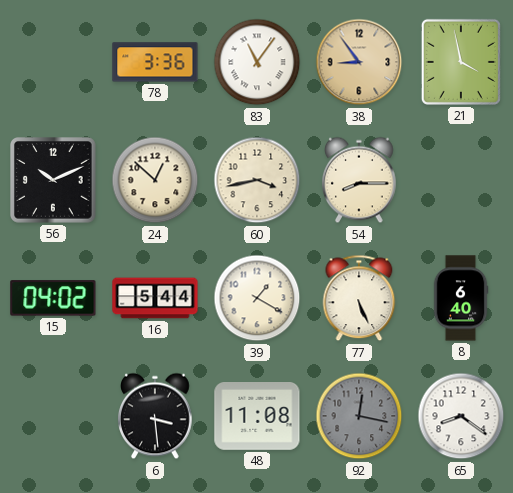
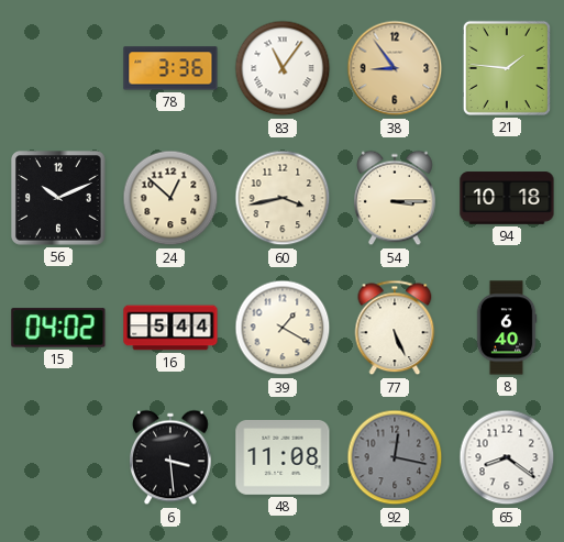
21: 3:58 -> 1:46
54: 8:15 -> 3:15
94: none -> 10:18
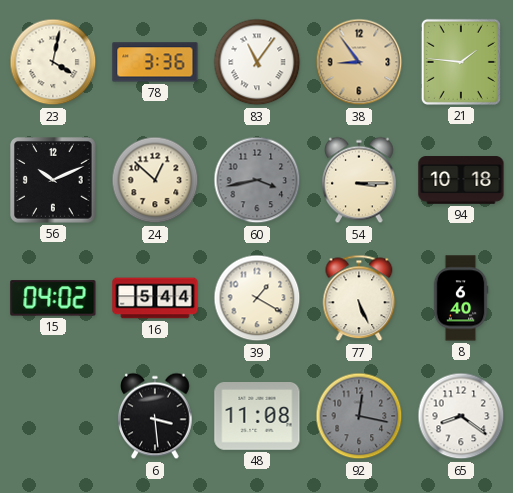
23: none -> 4:02
60 dial: cream -> grey
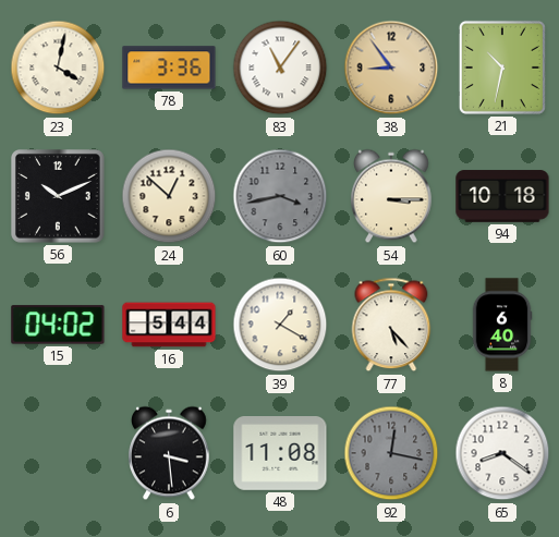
21: 1:46 -> 10:32
77: 5:26 -> 5:23
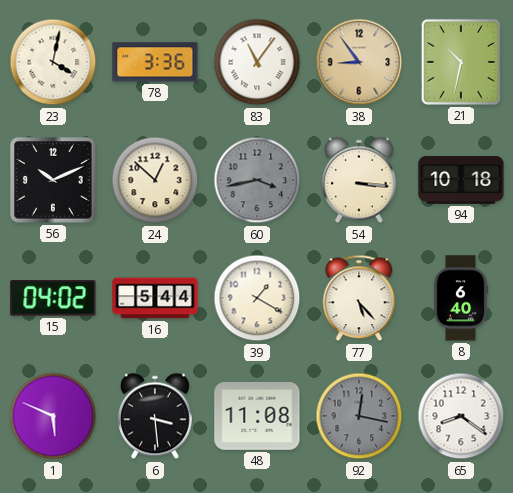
54: 3:15 -> 3:16
1: none -> 5:49
